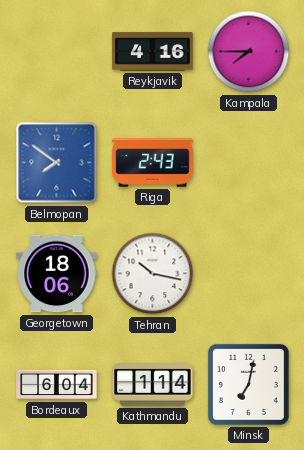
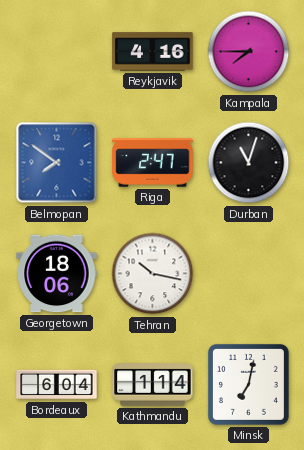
Riga: 2:43 -> 2:47
Durban: none -> 11:03
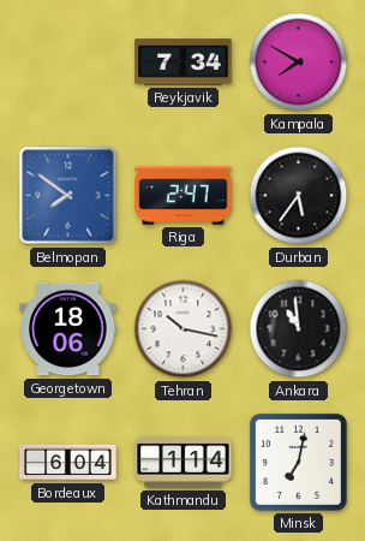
Reykjavik: 4:16 -> 7:34
Kampala: 7:45 -> 7:50
Durban: 11:03 -> 5:36
Ankara: none -> 10:59
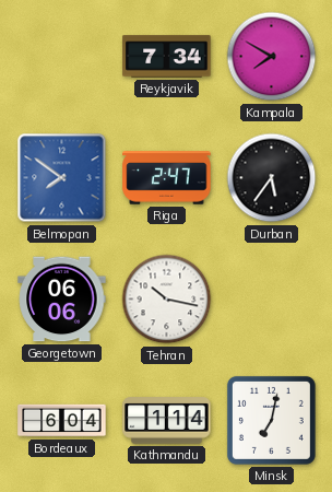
Georgetown: 18:06 -> 06:06
Ankara: 10:59 -> none
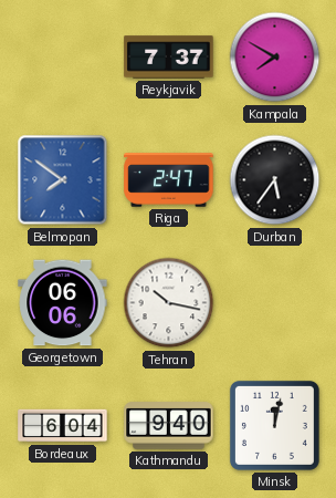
Reykjavik: 7:34 -> 7:37
Kathmandu: 1:14 -> 9:40
Minsk: 7:02 -> 12:02
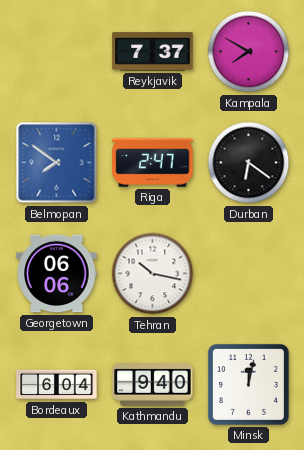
Durban: 5:36 -> 6:21
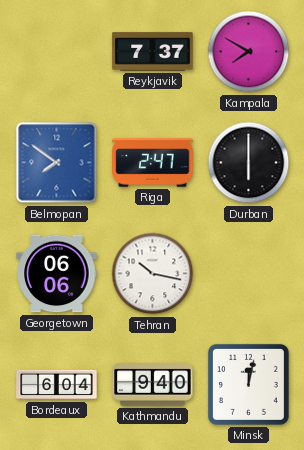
Durban: 6:21 -> 6:00
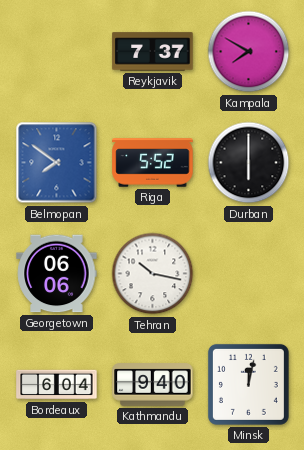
Riga: 2:47 -> 5:52
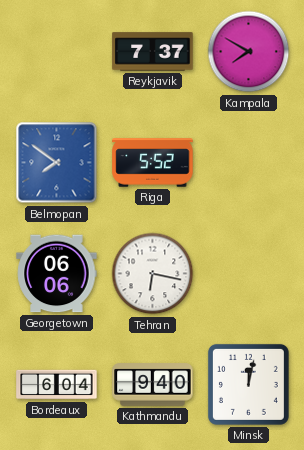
Durban: 6:00 -> none
Tehran: 10:17 -> 6:17
